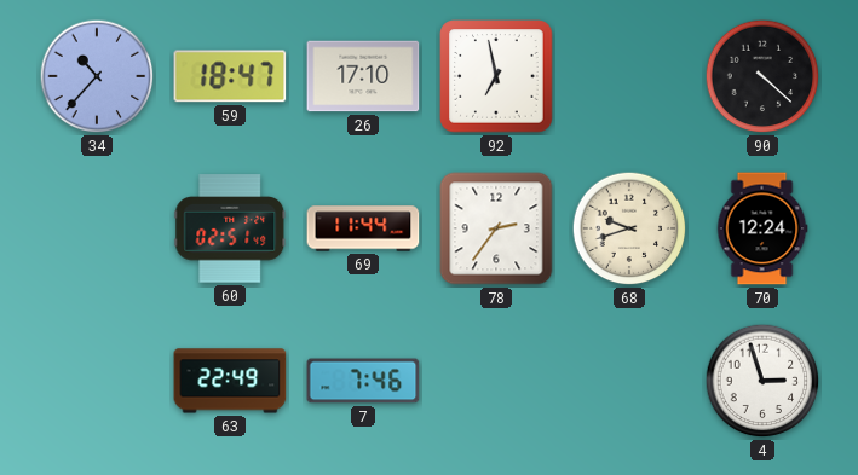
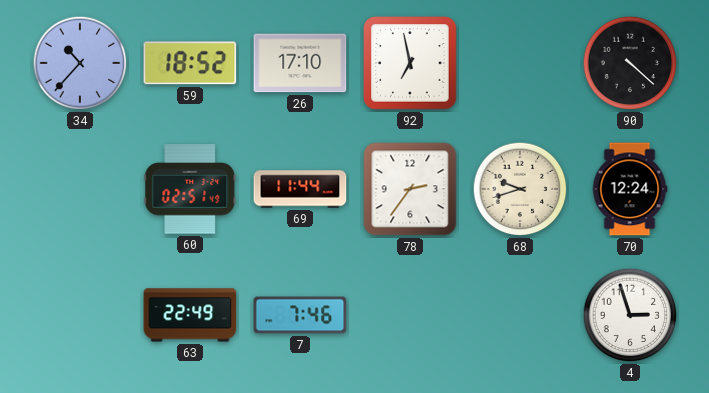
59: 18:47 -> 18:52
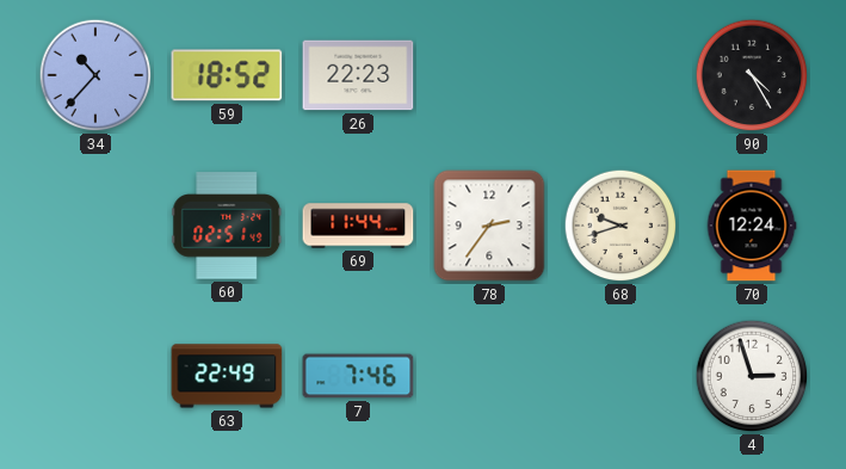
26: 17:10 -> 22:23
92: 6:58 -> none
90: 4:22 -> 4:25
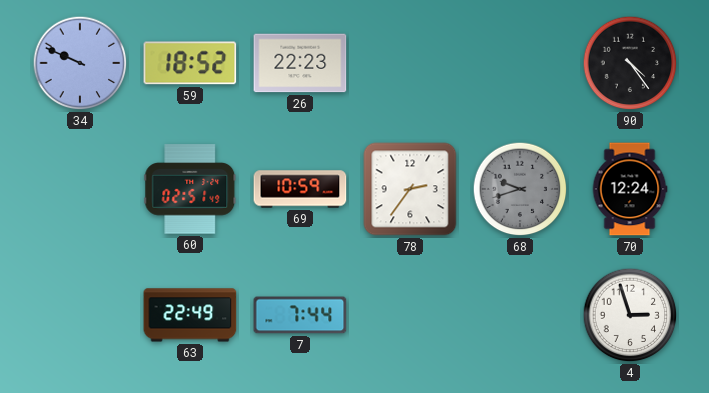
34: 10:37 -> 9:49
90: 4:25 -> 4:24
69: 11:44 -> 10:59
68 dial: cream -> grey
7: 7:46 -> 7:44
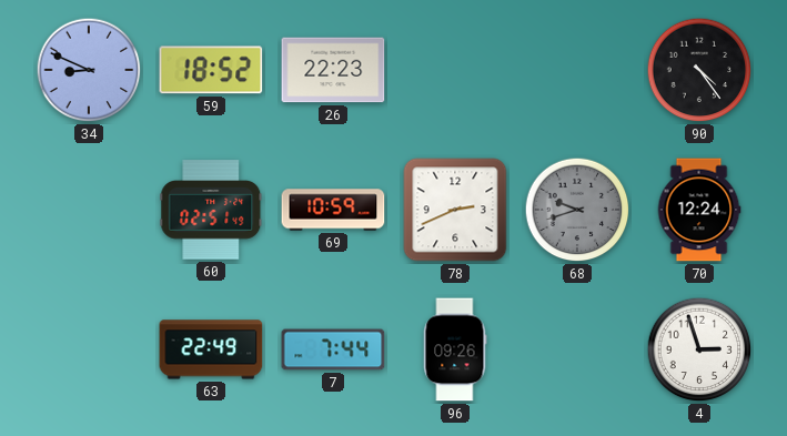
34: 9:49 -> 8:49
78: 2:36 -> 2:41
96: none -> 09:26
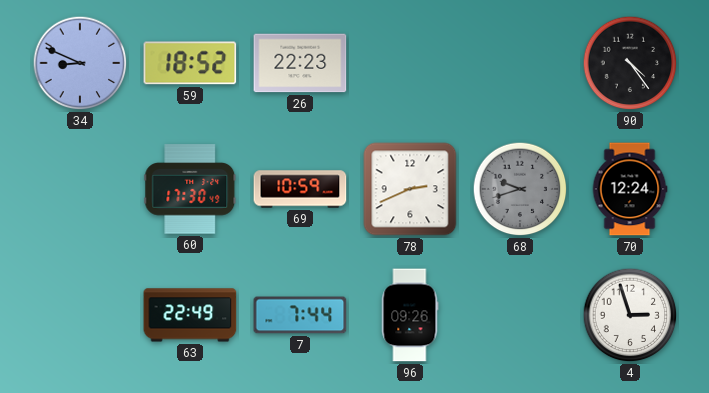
60: 02:51 -> 17:30
